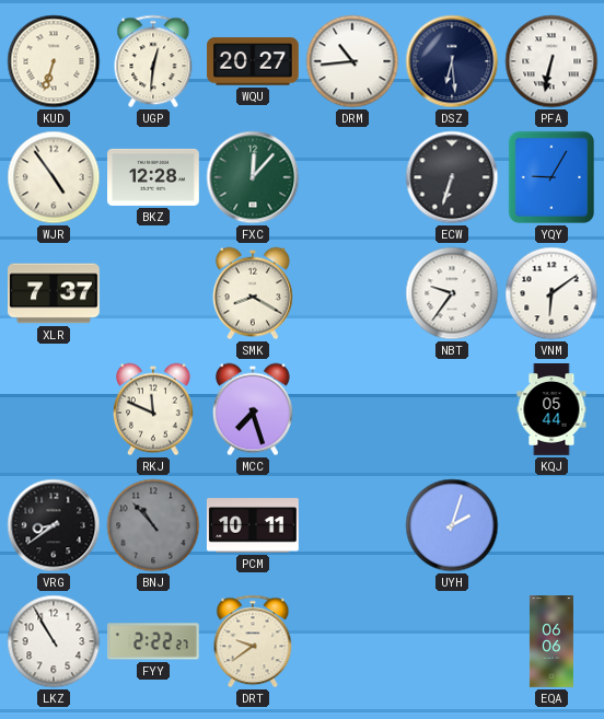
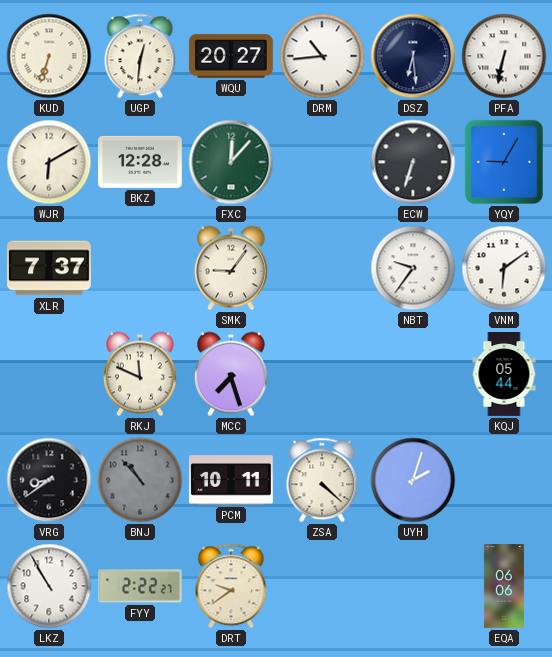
WJR: 4:54 -> 6:10
SMK: 8:20 -> 9:06
ZSA: none -> 4:22
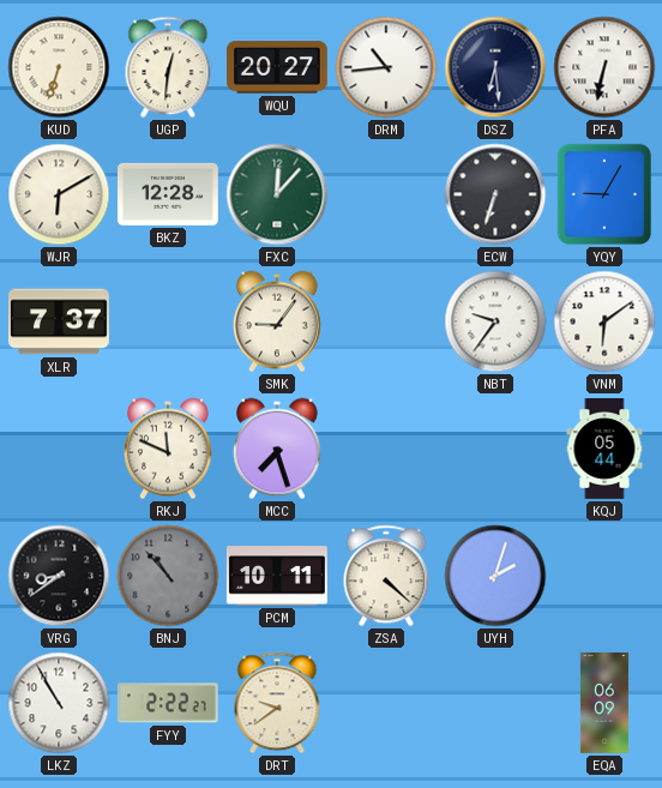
EQA: 06:06 -> 06:09
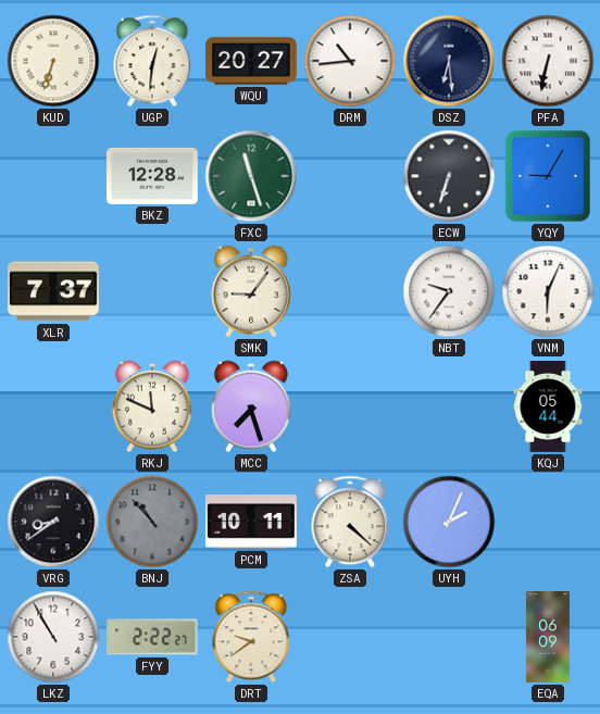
WJR: 6:10 -> none
FXC: 12:07 -> 11:27
VNM: 6:09 -> 6:04
UYH: 2:03 -> 2:04
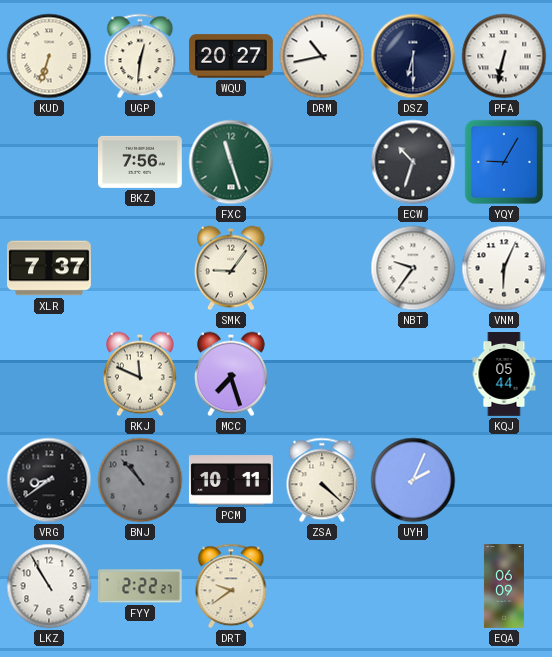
DRM: 10:44 -> 10:43
DSZ: 6:29 -> 6:30
BKZ: 12:28 -> 7:56
ECW: 6:33 -> 10:33
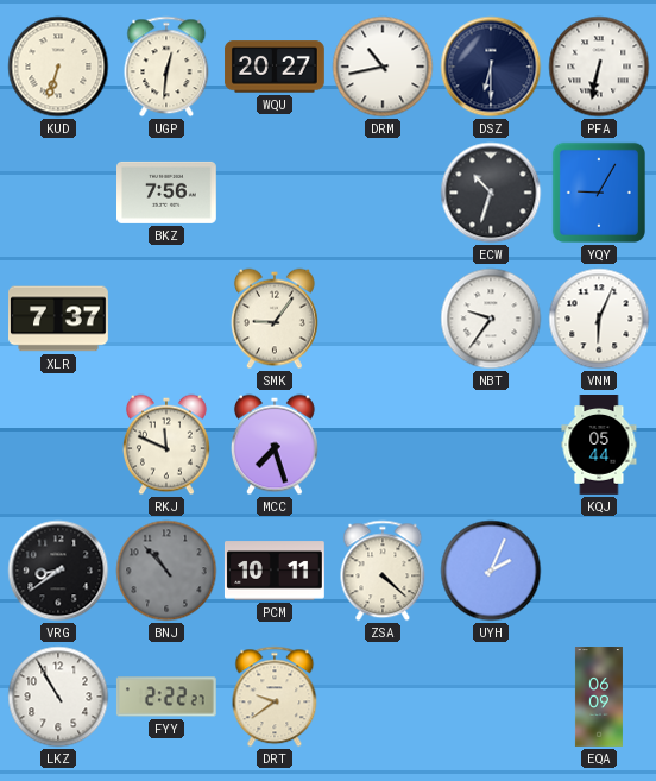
FXC: 11:27 -> none
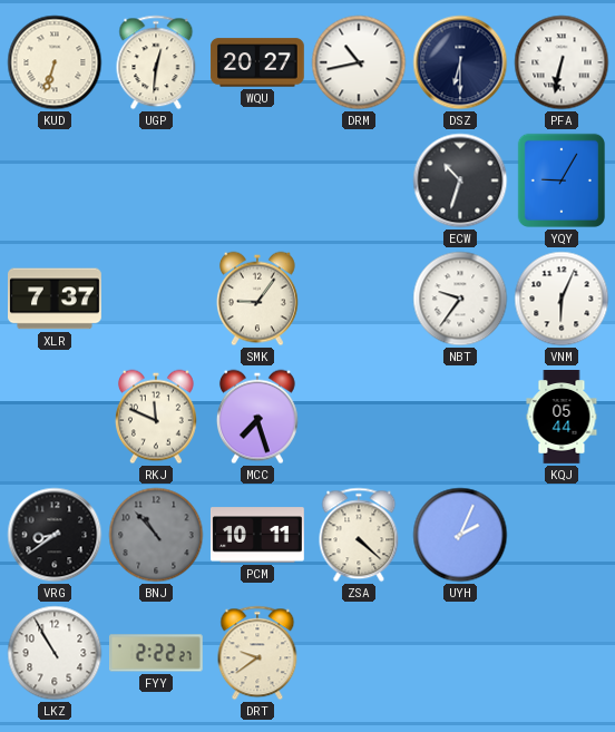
BKZ: 7:56 -> none
EQA: 06:09 -> none
